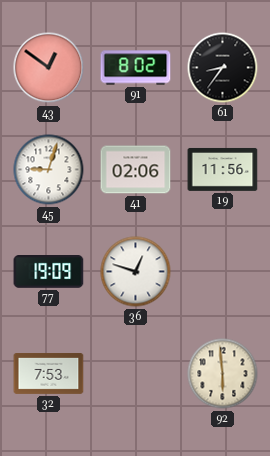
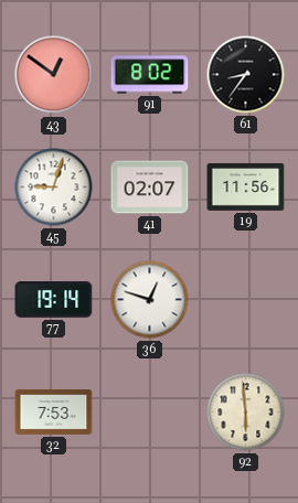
41: 02:06 -> 02:07
77: 19:09 -> 19:14
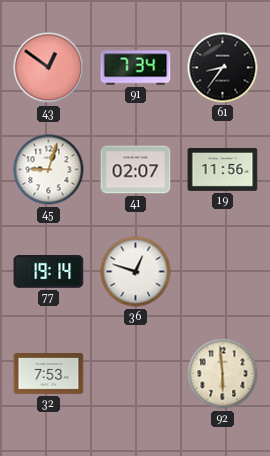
91: 8:02 -> 7:34
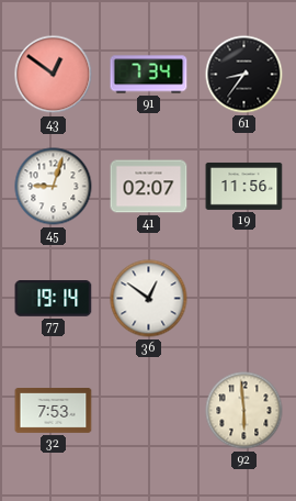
36: 12:48 -> 12:51
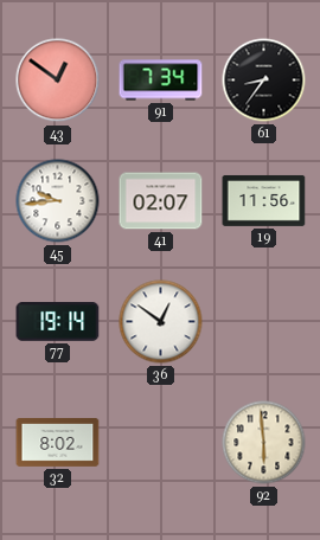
45: 9:03 -> 9:44
32: 7:53 -> 8:02
